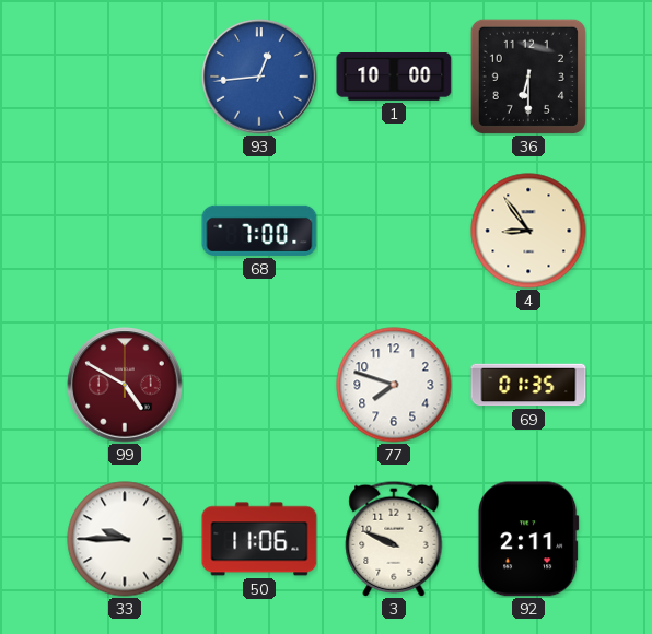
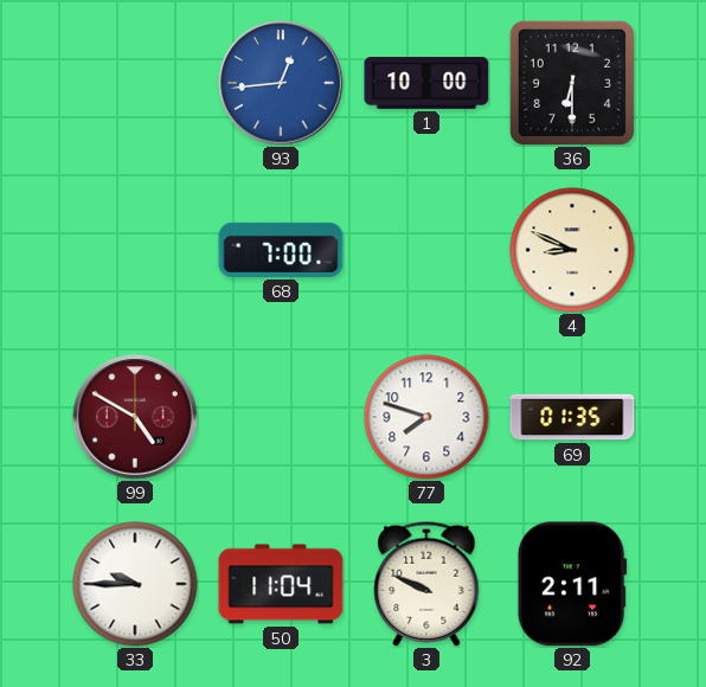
4: 8:54 -> 8:49
50: 11:06 -> 11:04
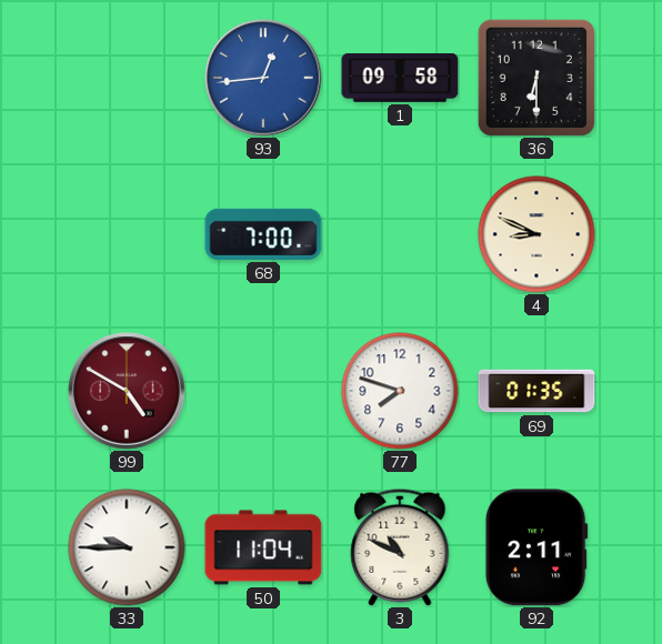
1: 10:00 -> 09:58
3: 9:49 -> 10:49
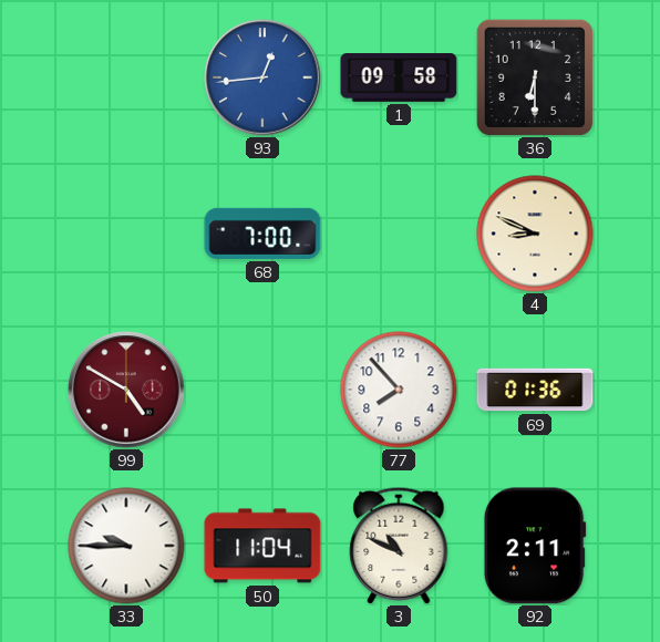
77: 7:48 -> 7:53
69: 01:35 -> 01:36
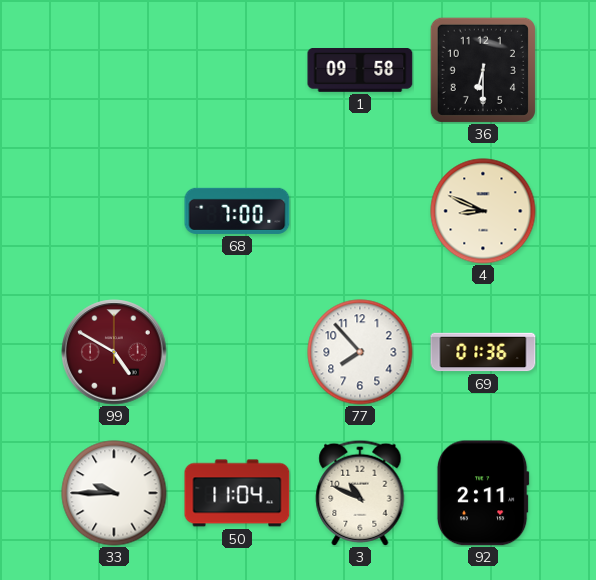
93: 12:44 -> none
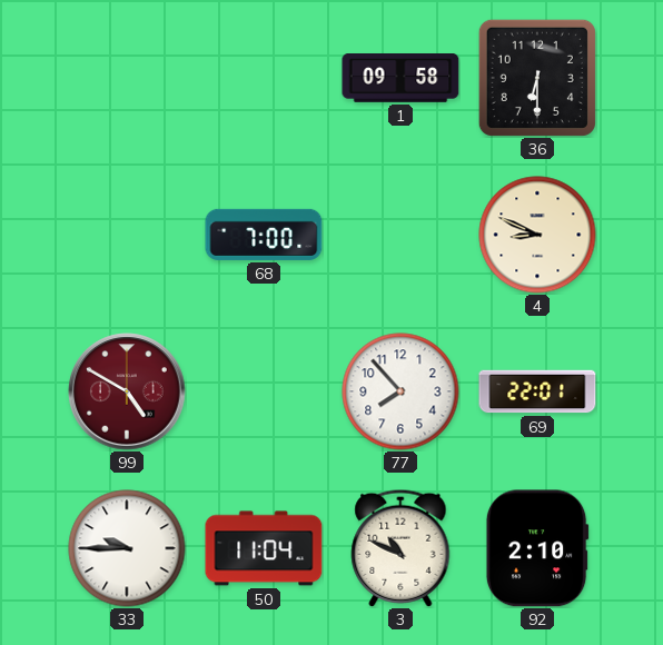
69: 01:36 -> 22:01
92: 2:11 -> 2:10
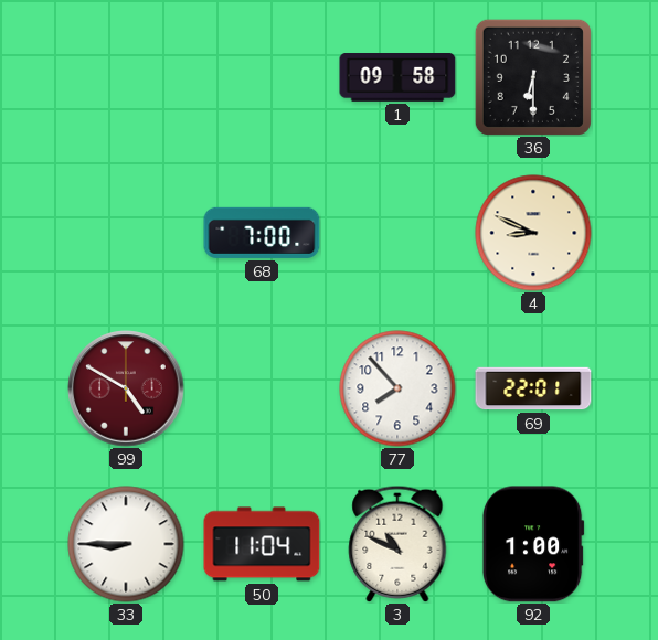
33: 9:45 -> 8:45
92: 2:10 -> 1:00
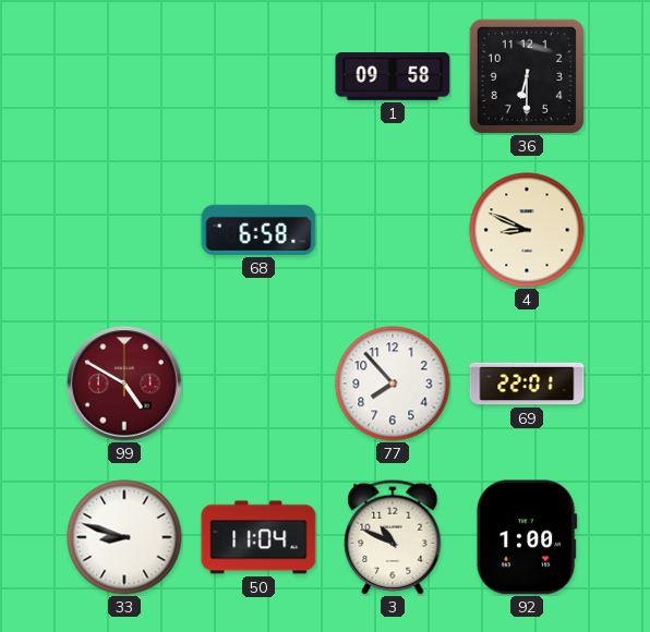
68: 7:00 -> 6:58
33: 8:45 -> 8:48
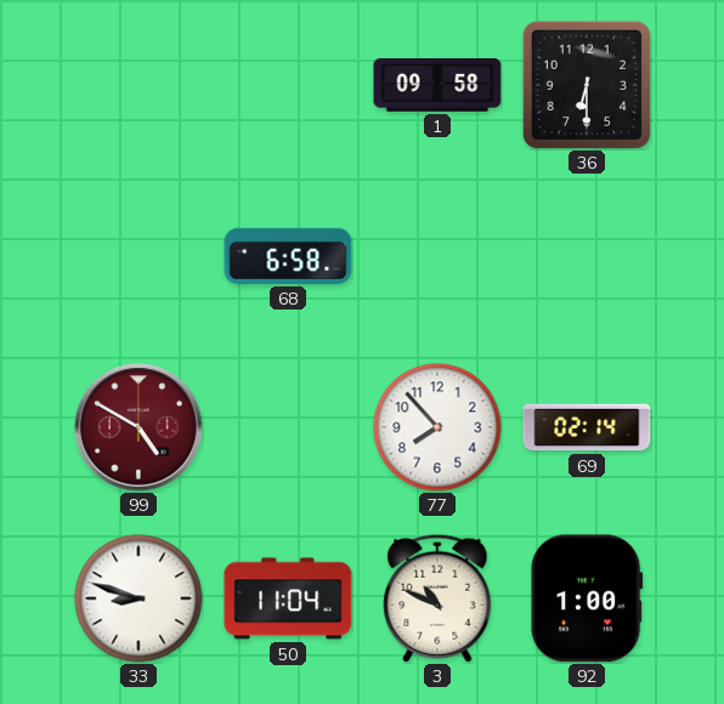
4: 8:49 -> none
69: 22:01 -> 02:14
